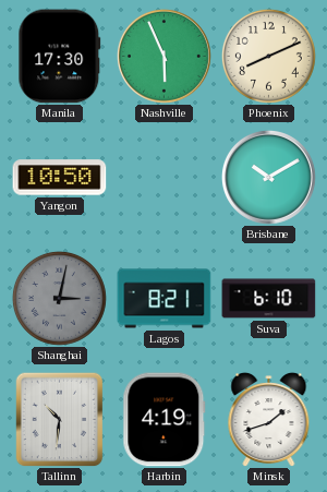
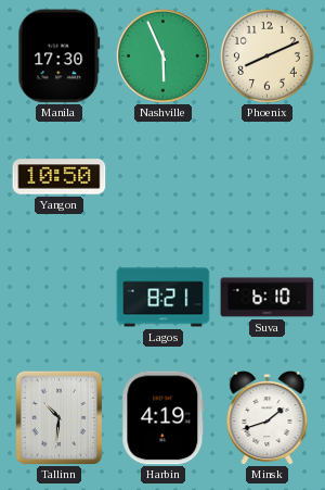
Brisbane: 10:10 -> none
Shanghai: 3:02 -> none
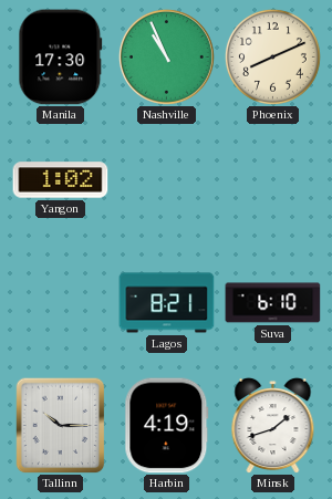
Nashville: 5:56 -> 10:56
Yangon: 10:50 -> 1:02
Tallinn: 10:31 -> 10:15
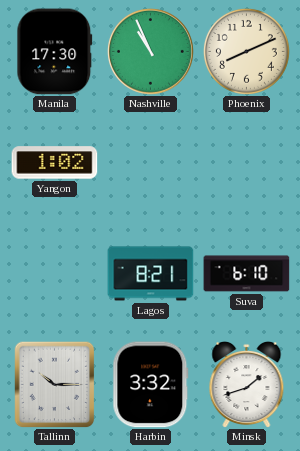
Harbin: 4:19 -> 3:32
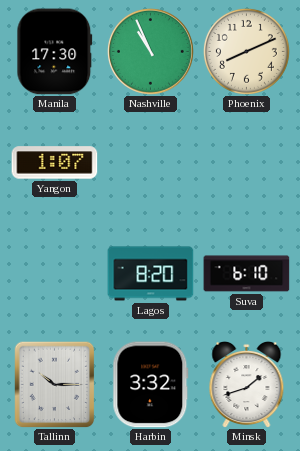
Yangon: 1:02 -> 1:07
Lagos: 8:21 -> 8:20
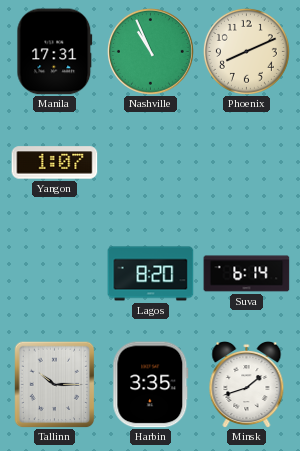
Manila: 17:30 -> 17:31
Suva: 6:10 -> 6:14
Harbin: 3:32 -> 3:35
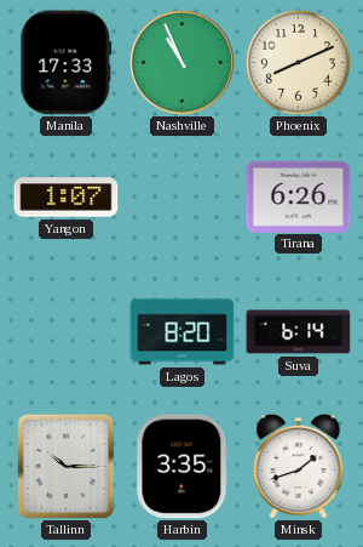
Manila: 17:31 -> 17:33
Tirana: none -> 6:26
